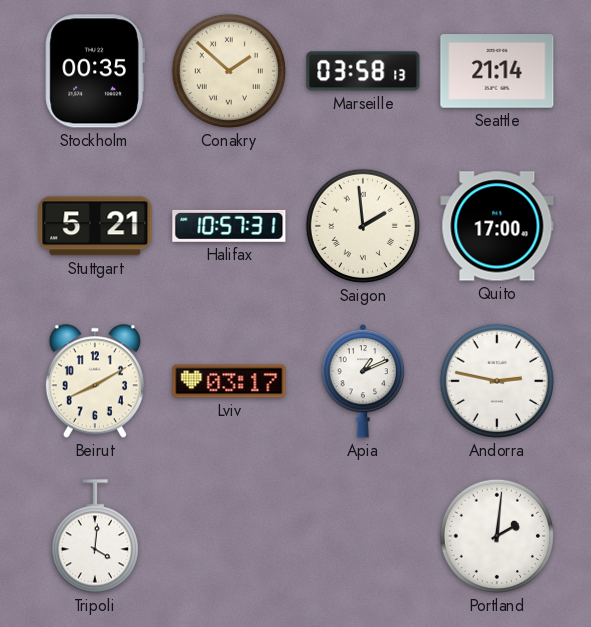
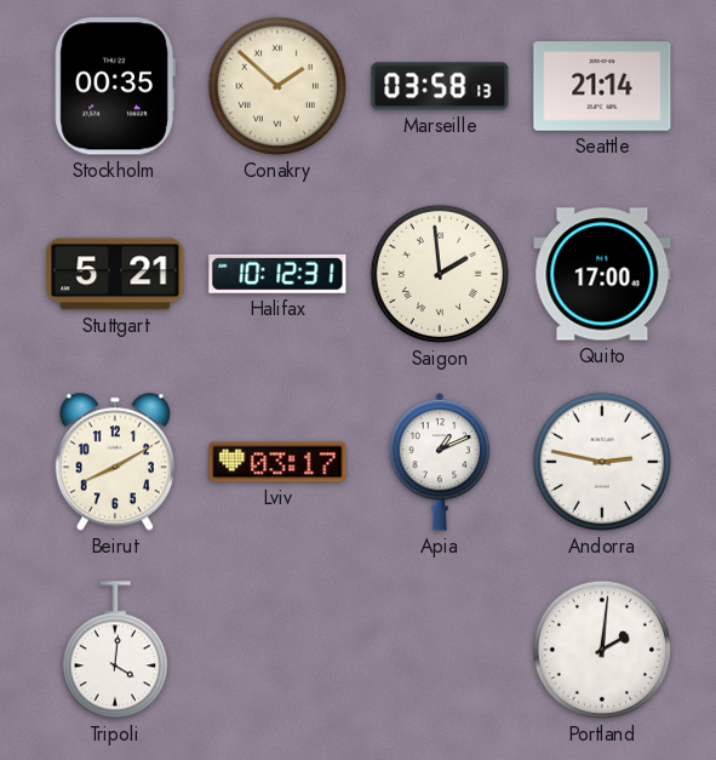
Halifax: 10:57 -> 10:12
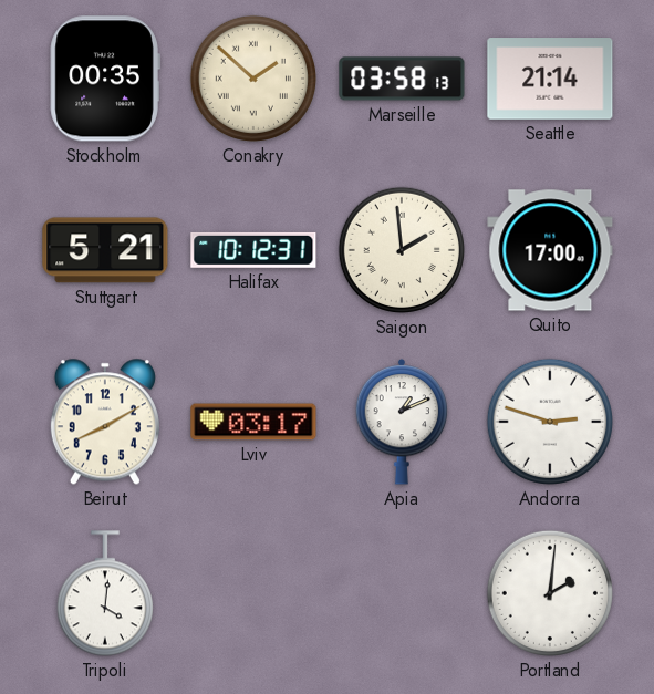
Andorra: 2:47 -> 2:48
